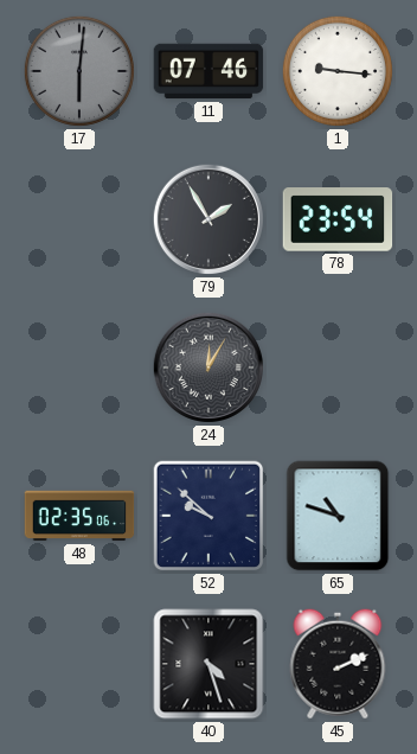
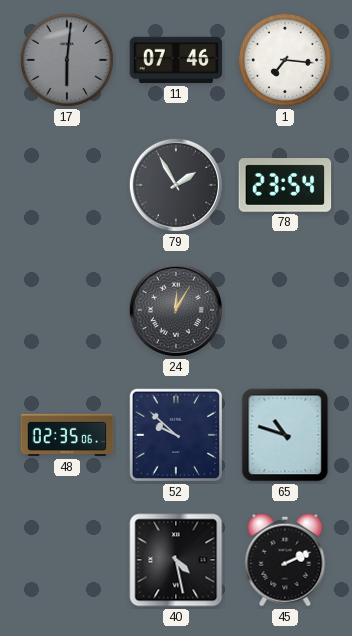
1: 9:16 -> 7:16
40: 4:27 -> 4:28
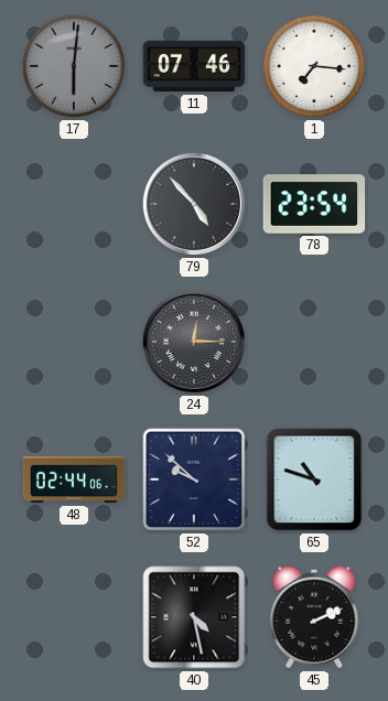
79: 1:55 -> 4:53
24: 12:05 -> 12:15
48: 02:35 -> 02:44
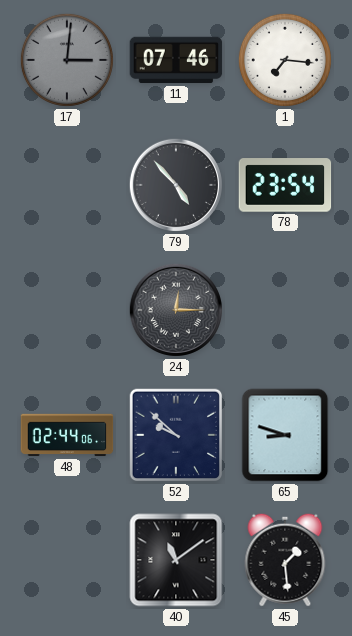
17: 6:01 -> 3:01
65: 10:48 -> 8:48
40: 4:28 -> 11:09
45: 2:11 -> 1:29
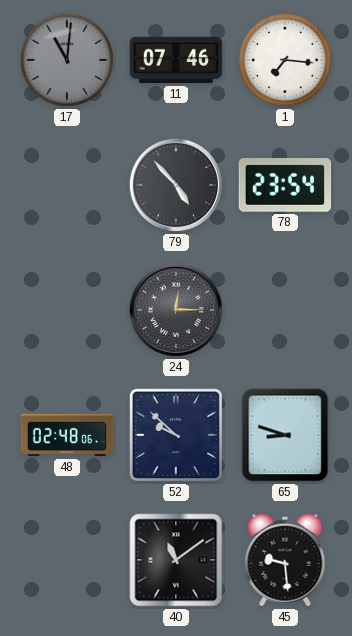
17: 3:01 -> 11:01
48: 02:44 -> 02:48
45: 1:29 -> 9:29
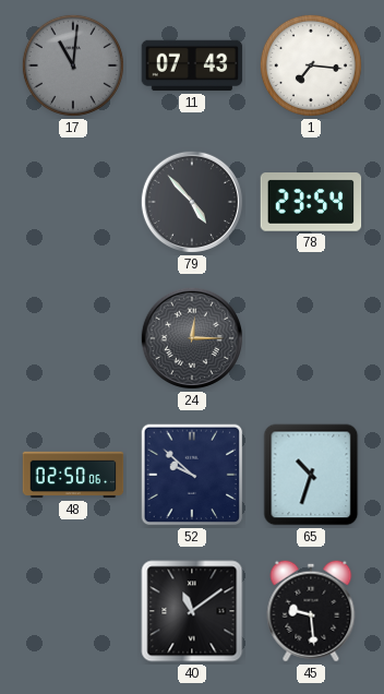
11: 07:46 -> 07:43
48: 02:48 -> 02:50
65: 8:48 -> 10:33
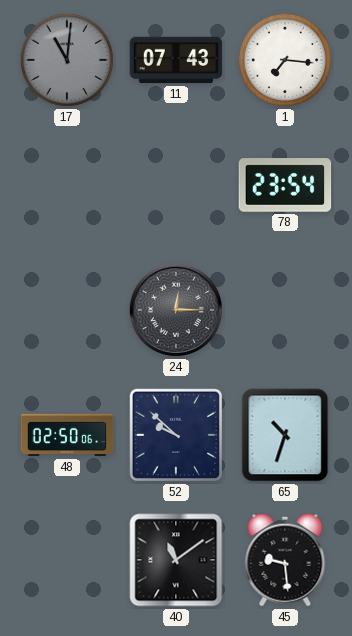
79: 4:53 -> none
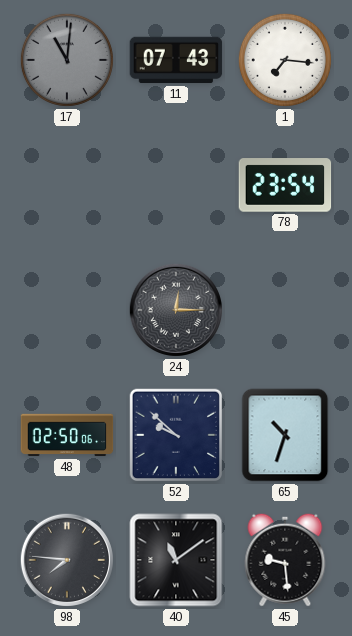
98: none -> 7:46
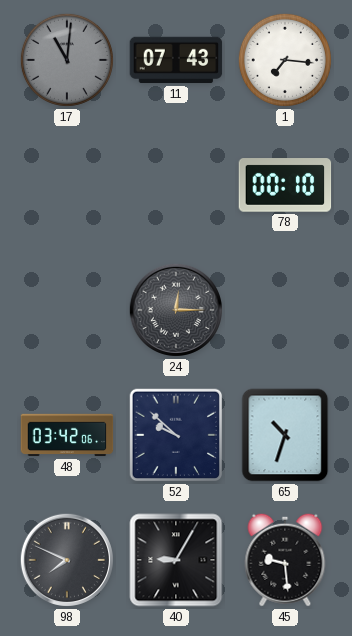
78: 23:54 -> 00:10
48: 02:50 -> 03:42
98: 7:46 -> 7:49
40: 11:09 -> 9:05
